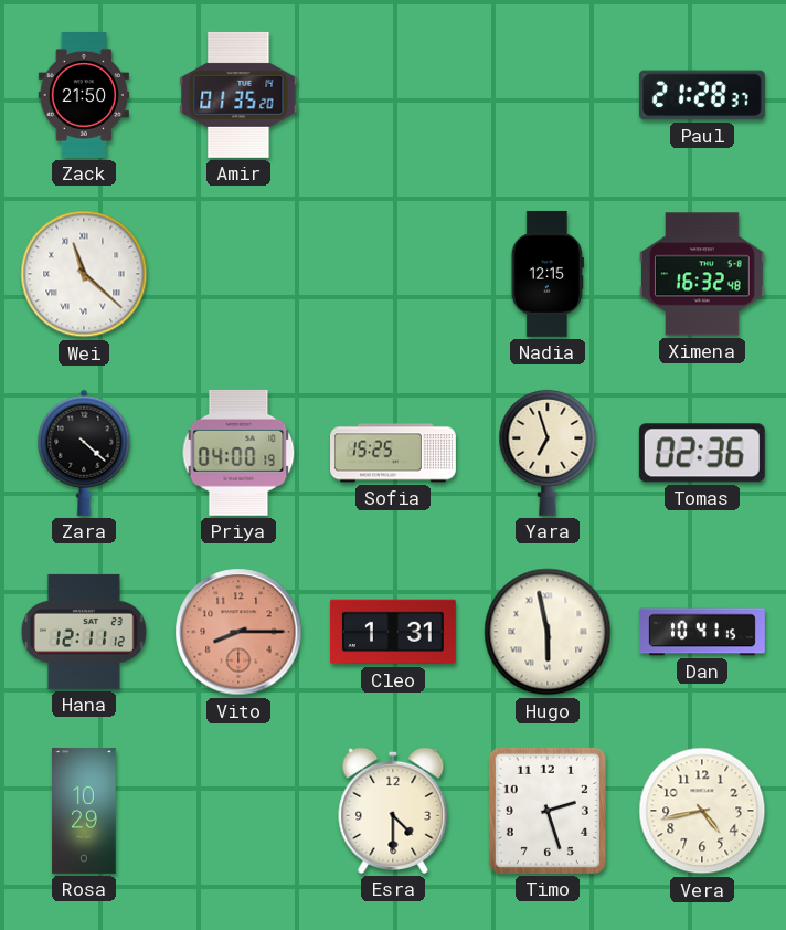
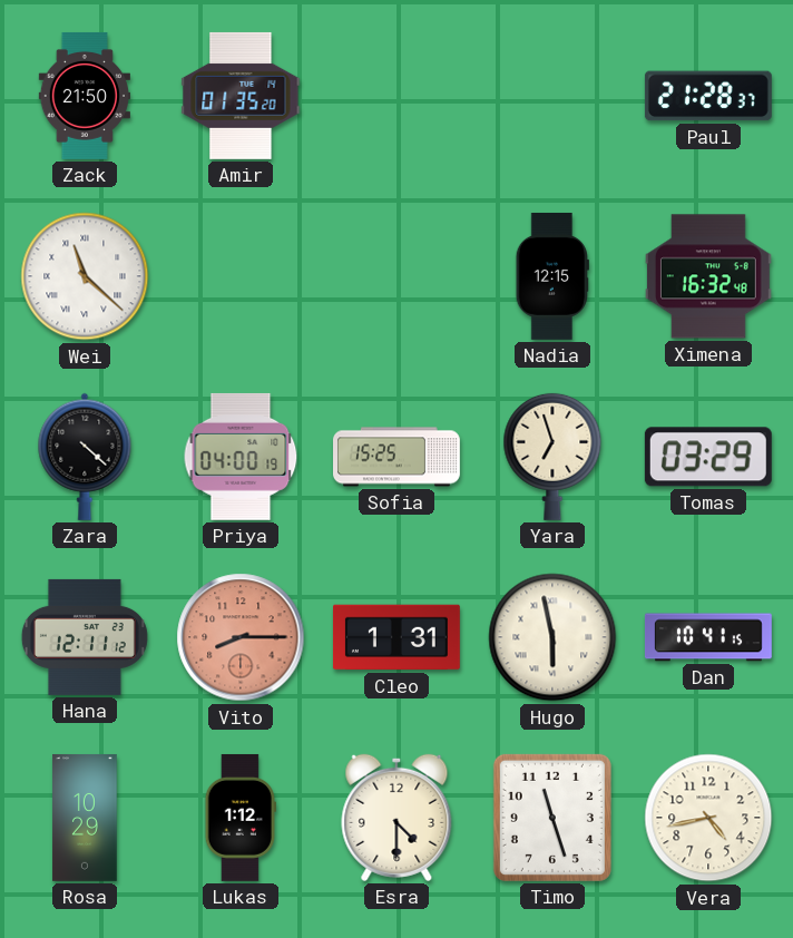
Tomas: 02:36 -> 03:29
Lukas: none -> 1:12
Timo: 2:27 -> 11:27
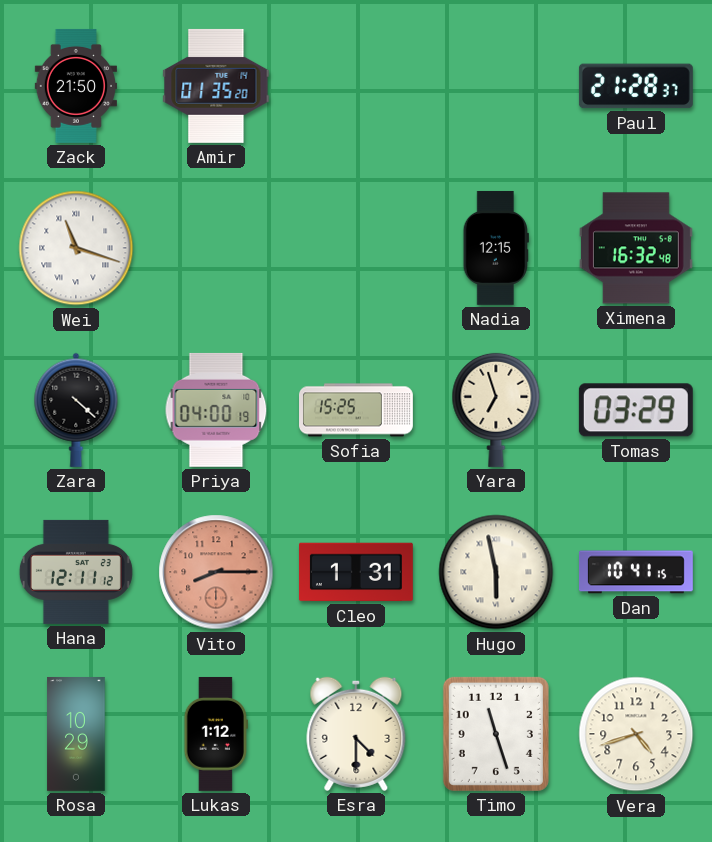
Wei: 11:22 -> 11:18
Vera: 4:43 -> 4:42
